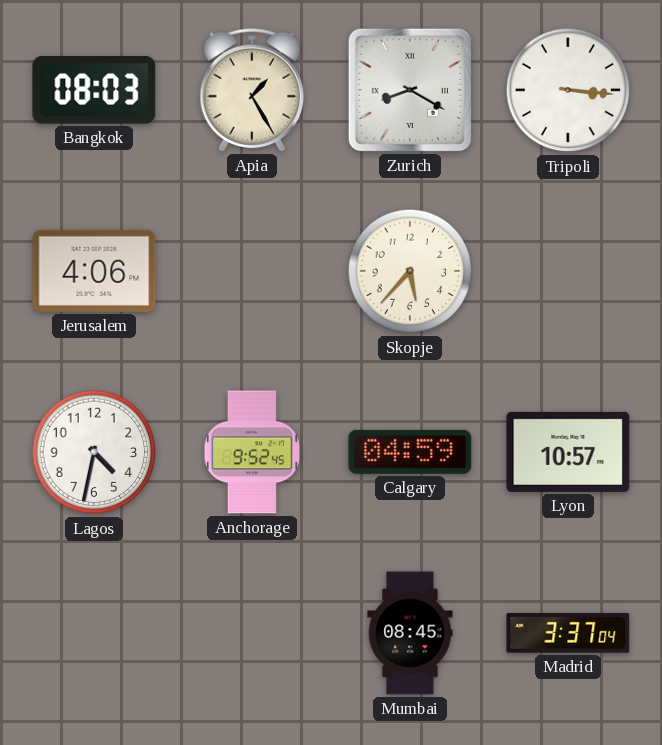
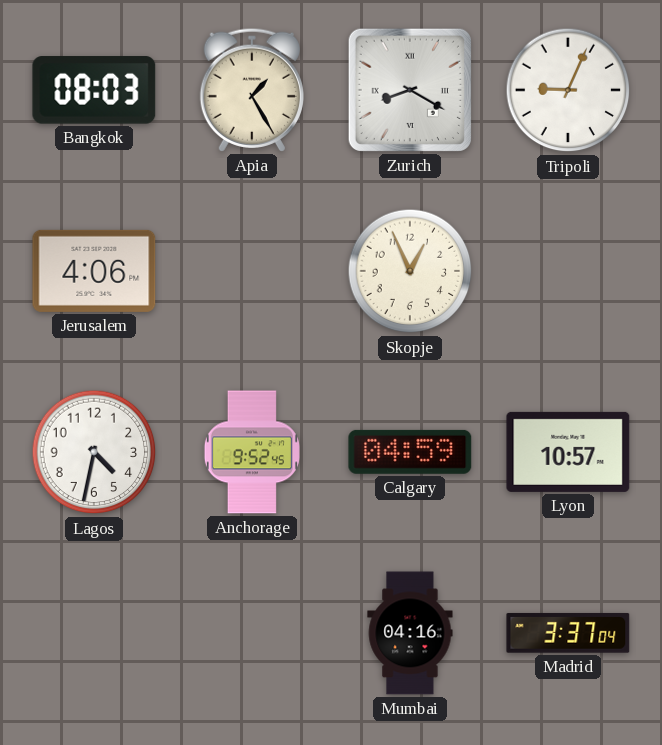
Tripoli: 3:16 -> 9:04
Skopje: 5:37 -> 12:56
Mumbai: 08:45 -> 04:16
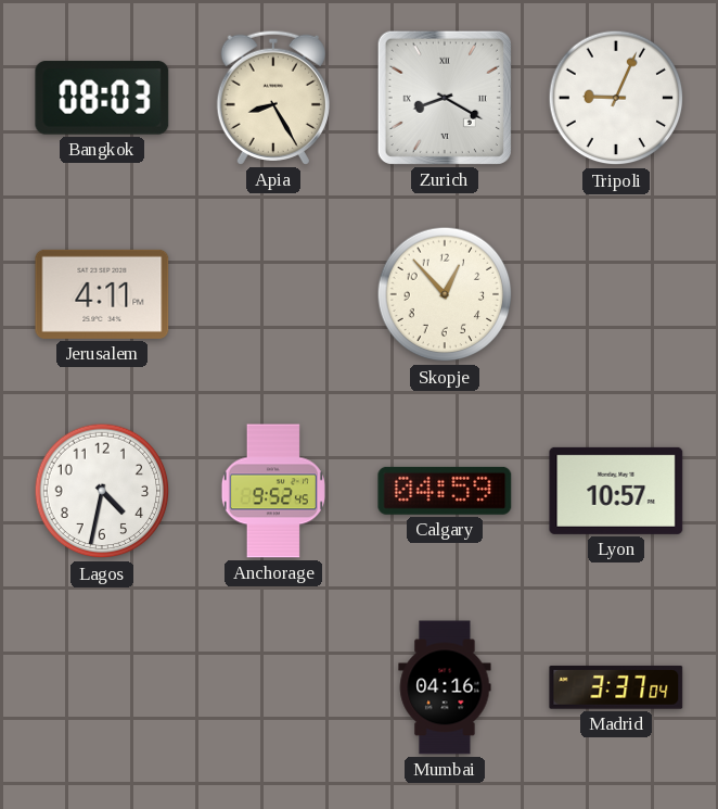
Apia: 1:25 -> 8:25
Jerusalem: 4:06 -> 4:11
Skopje: 12:56 -> 12:53
